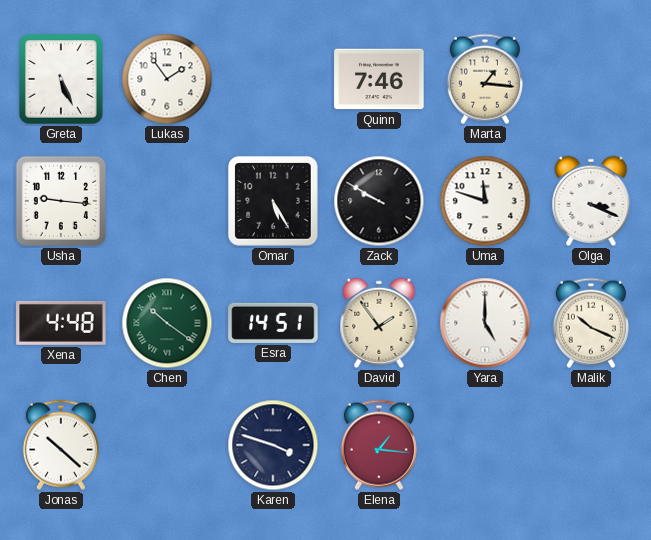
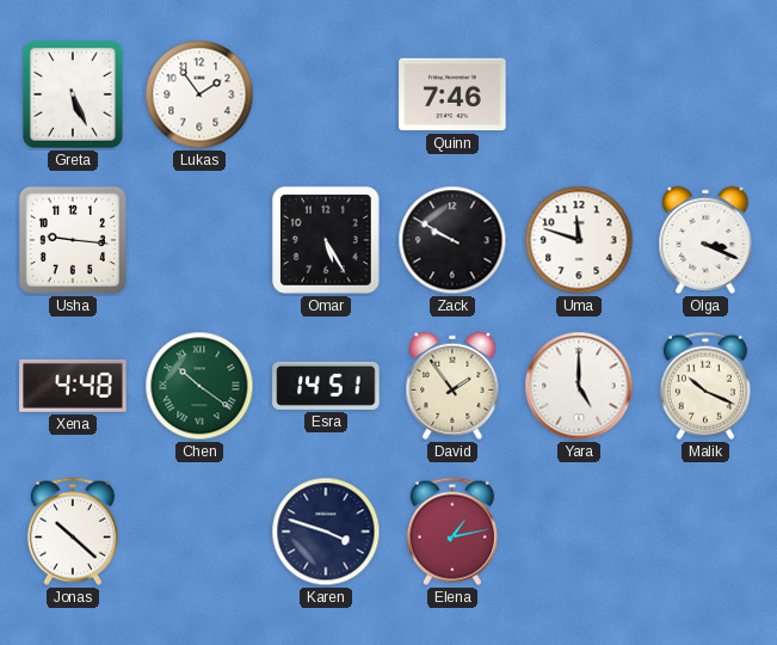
Marta: 1:16 -> none
Elena: 1:16 -> 1:13
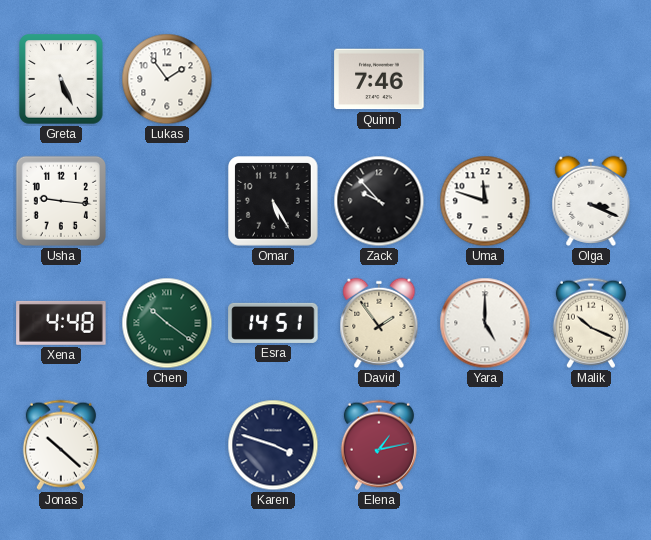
Zack: 9:50 -> 9:53
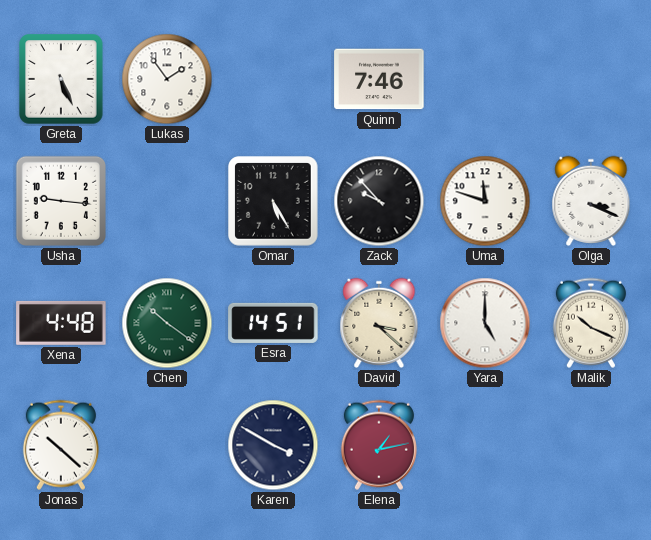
David: 1:54 -> 3:22
Karen: 3:48 -> 3:50
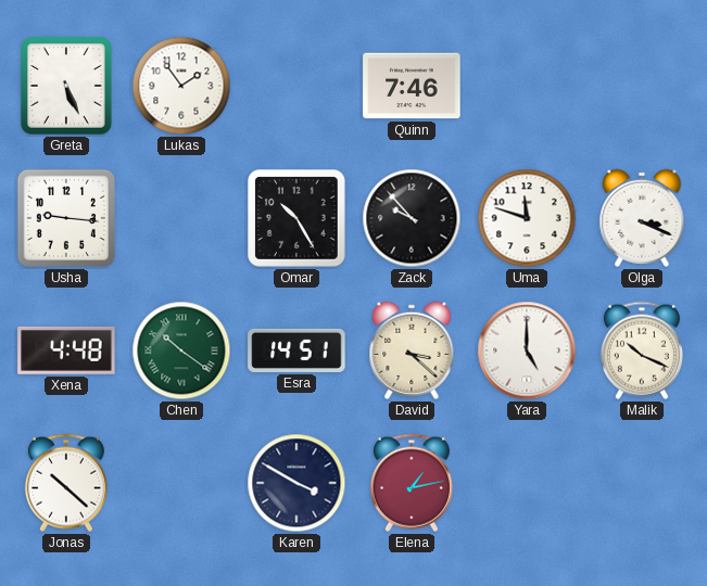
Omar: 5:25 -> 10:25
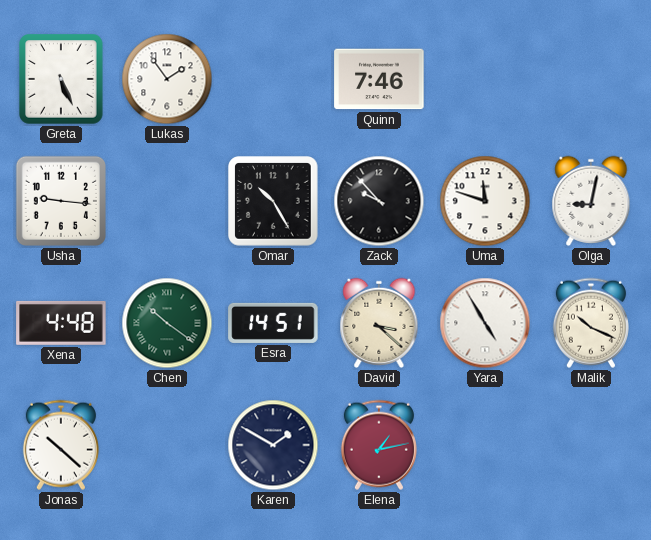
Olga: 3:19 -> 9:02
Yara: 5:00 -> 4:55
Karen: 3:50 -> 1:50
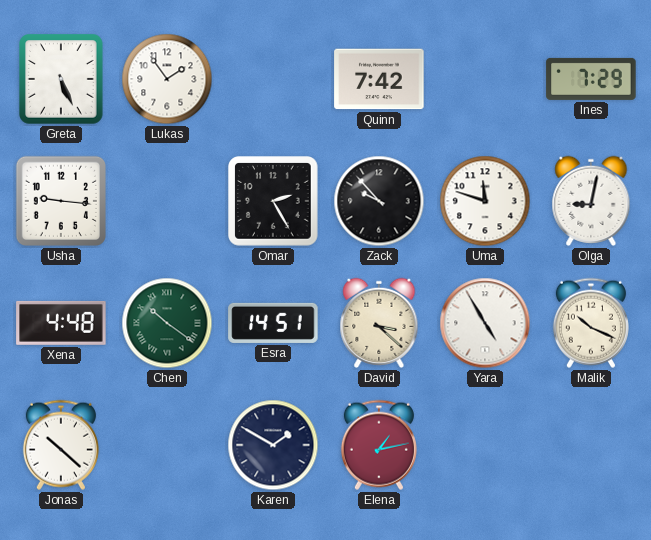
Quinn: 7:46 -> 7:42
Ines: none -> 7:29
Omar: 10:25 -> 2:25
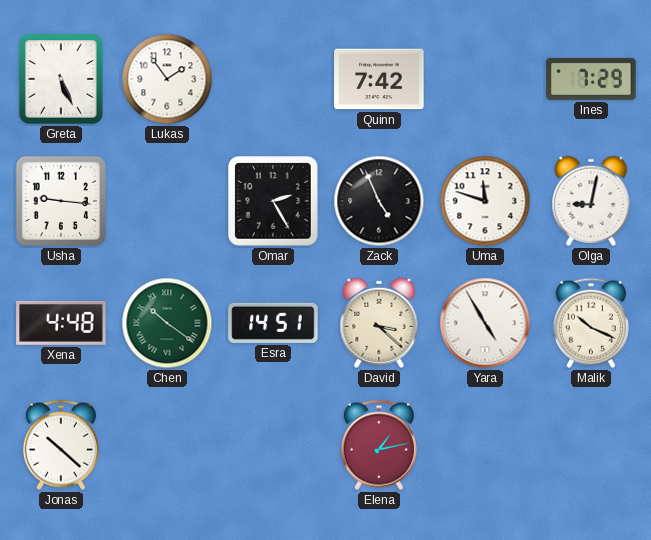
Zack: 9:53 -> 4:56
Karen: 1:50 -> none
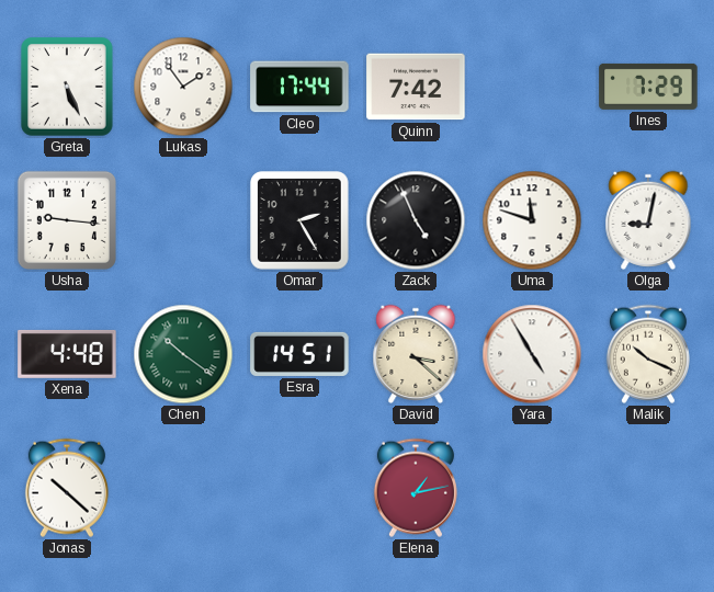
Cleo: none -> 17:44
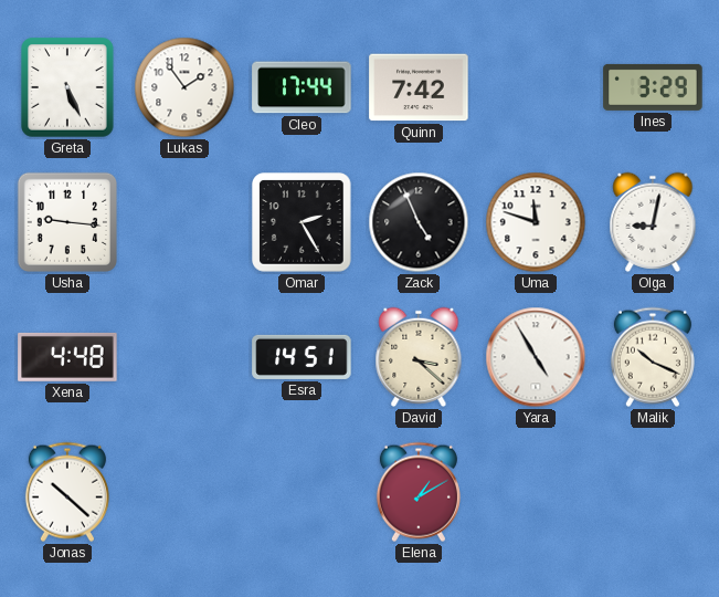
Ines: 7:29 -> 3:29
Chen: 10:21 -> none
Elena: 1:13 -> 1:10
